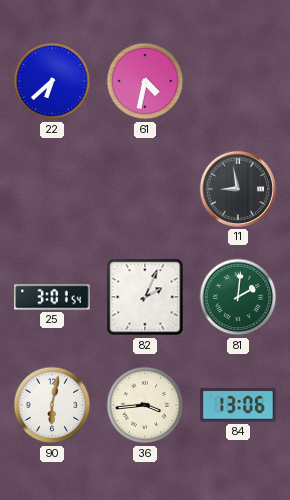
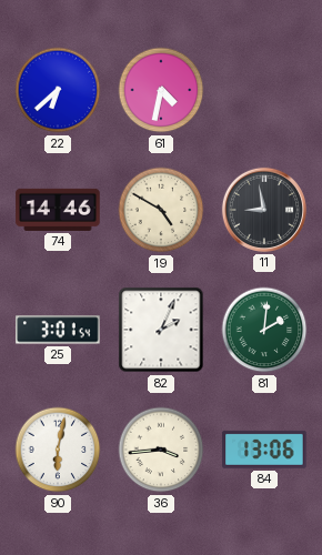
74: none -> 14:46
19: none -> 4:50
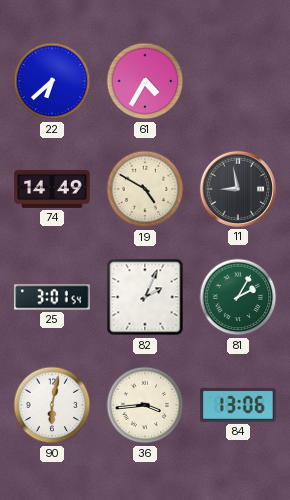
61: 4:32 -> 4:35
74: 14:46 -> 14:49
81: 2:01 -> 2:05
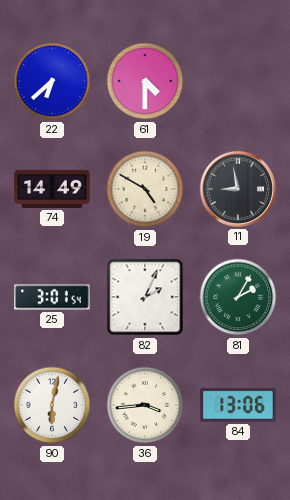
61: 4:35 -> 4:30
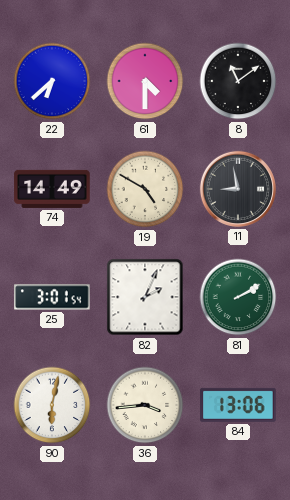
8: none -> 11:09
81: 2:05 -> 2:10
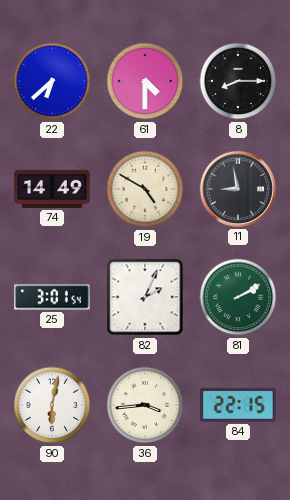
8: 11:09 -> 8:15
84: 13:06 -> 22:15
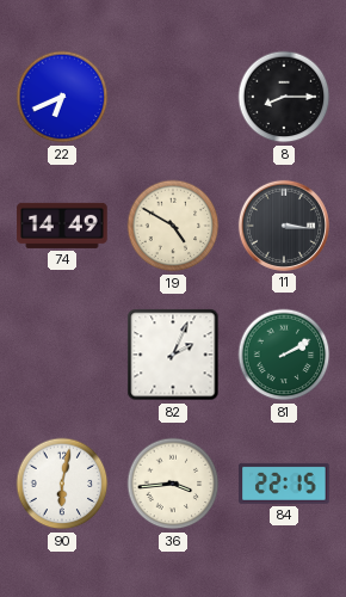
22: 6:38 -> 6:41
61: 4:30 -> none
11: 8:58 -> 3:16
25: 3:01 -> none
